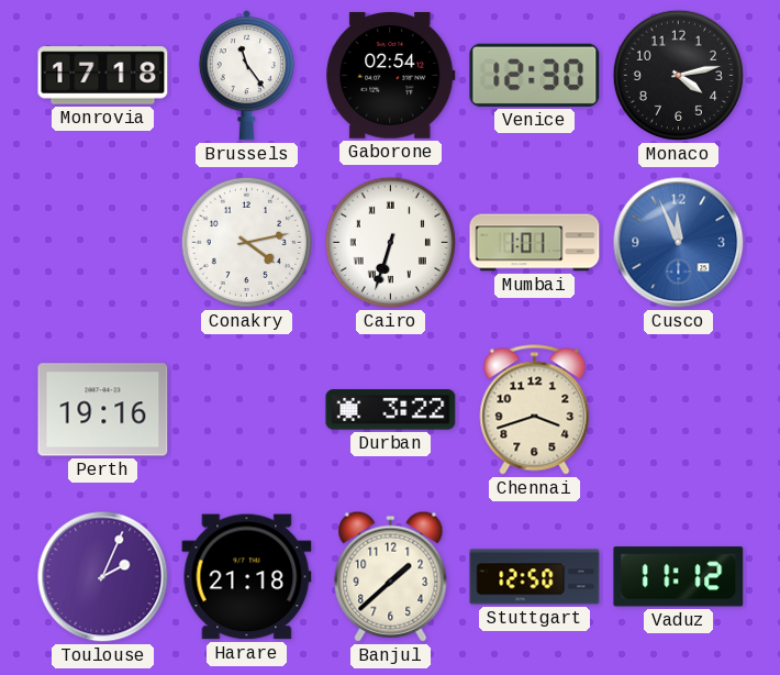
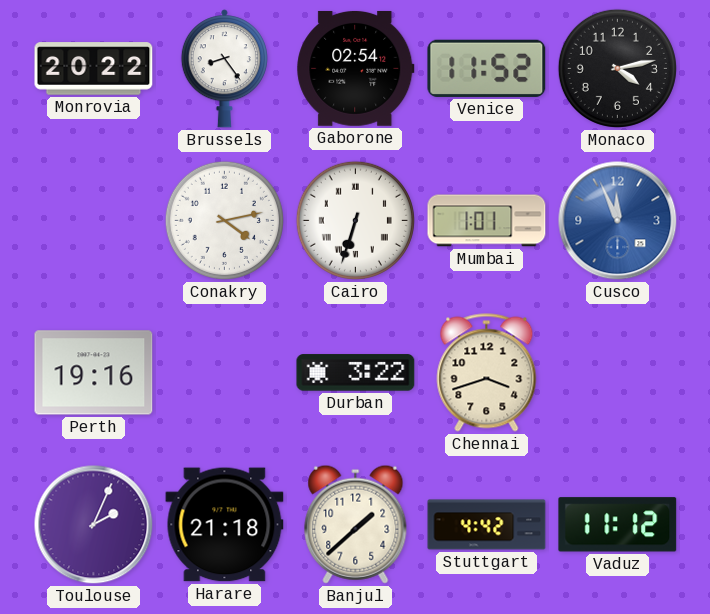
Monrovia: 17:18 -> 20:22
Brussels: 11:24 -> 8:24
Venice: 12:30 -> 11:52
Stuttgart: 12:50 -> 4:42
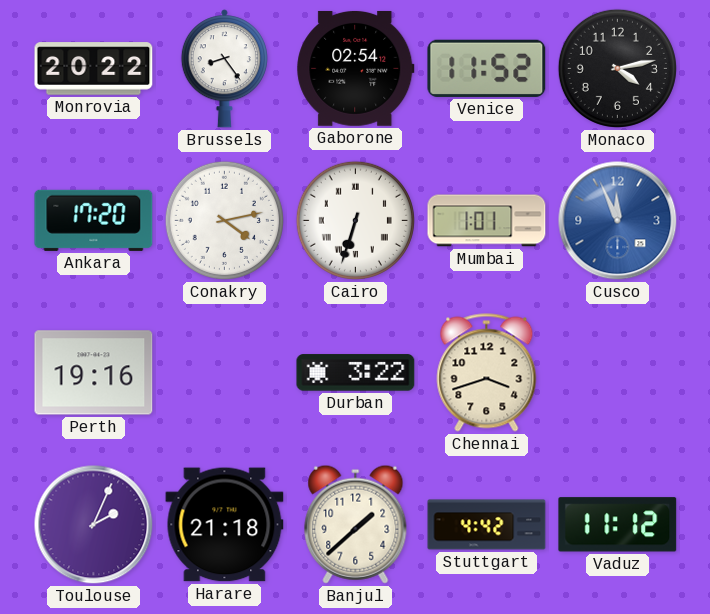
Ankara: none -> 17:20
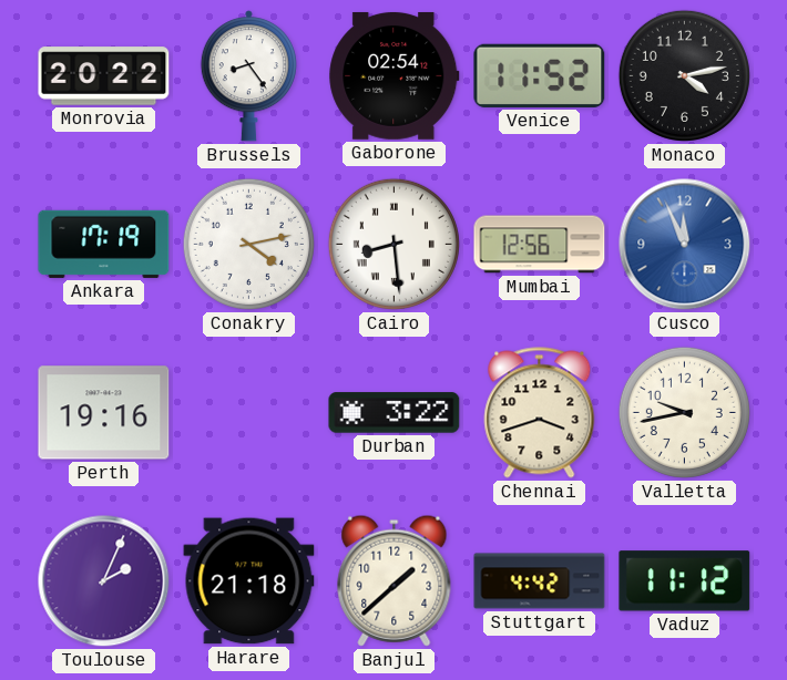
Ankara: 17:20 -> 17:19
Cairo: 6:33 -> 8:29
Mumbai: 1:01 -> 12:56
Valletta: none -> 9:43
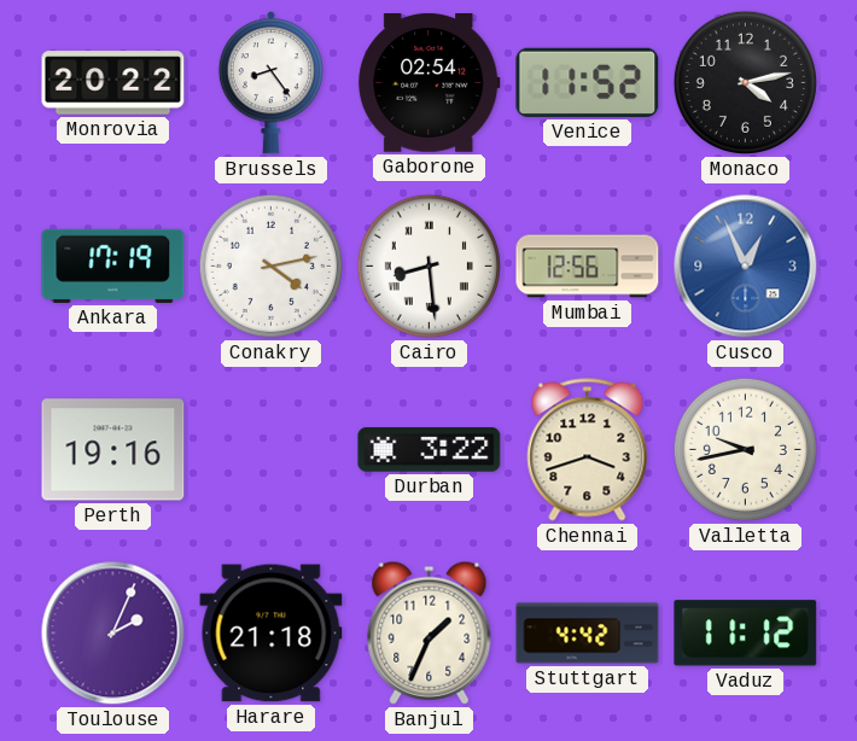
Cusco: 11:56 -> 12:56
Banjul: 1:38 -> 1:34
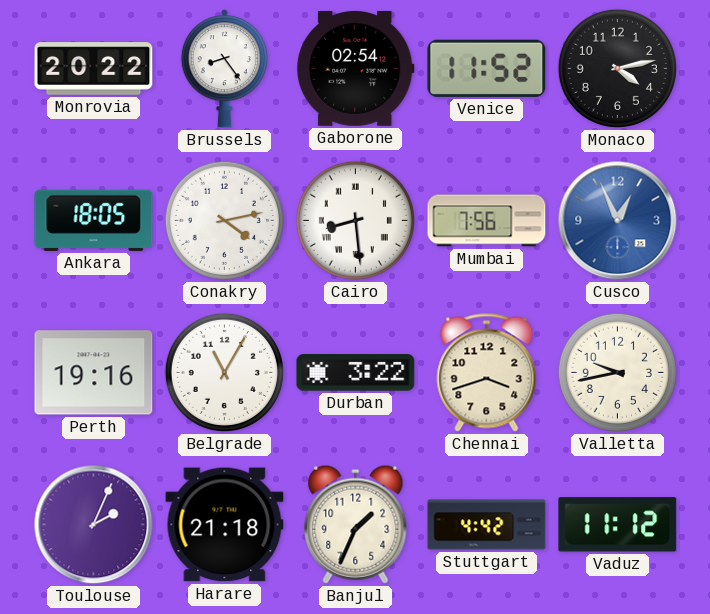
Ankara: 17:19 -> 18:05
Mumbai: 12:56 -> 7:56
Belgrade: none -> 11:05
